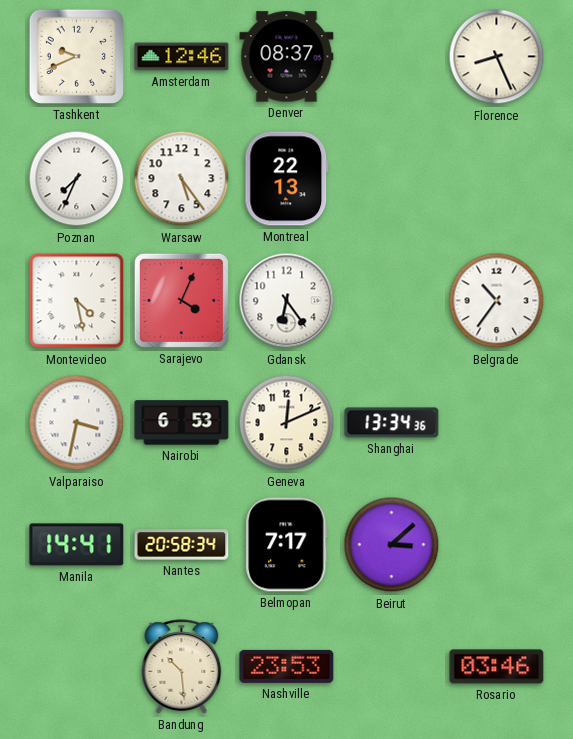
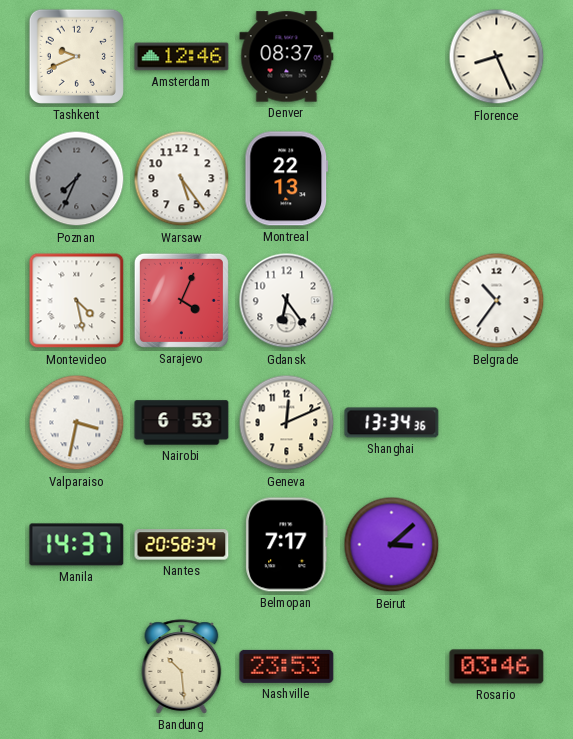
Poznan dial: white -> grey
Manila: 14:41 -> 14:37
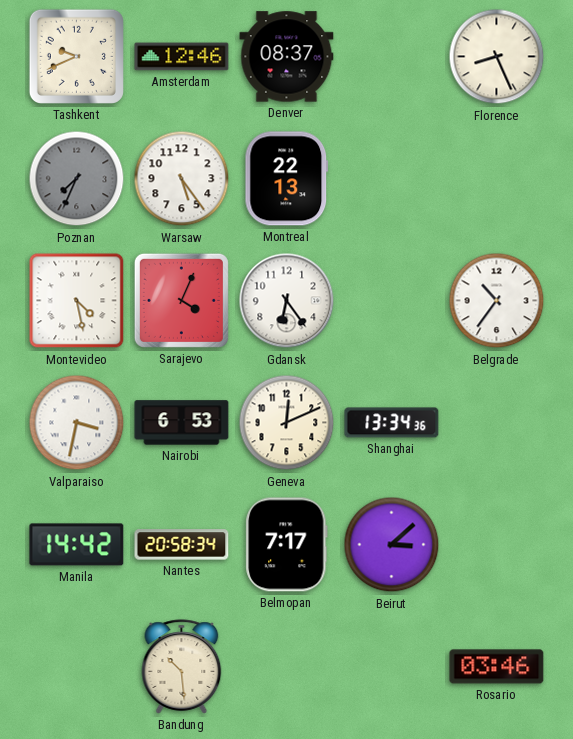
Manila: 14:37 -> 14:42
Nashville: 23:53 -> none
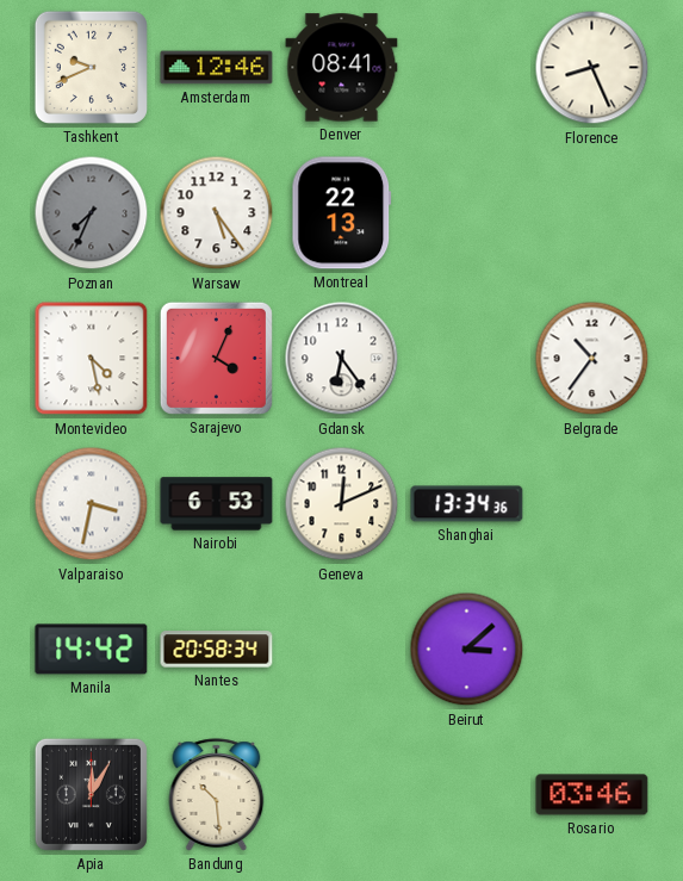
Denver: 08:37 -> 08:41
Belmopan: 7:17 -> none
Apia: none -> 12:05
